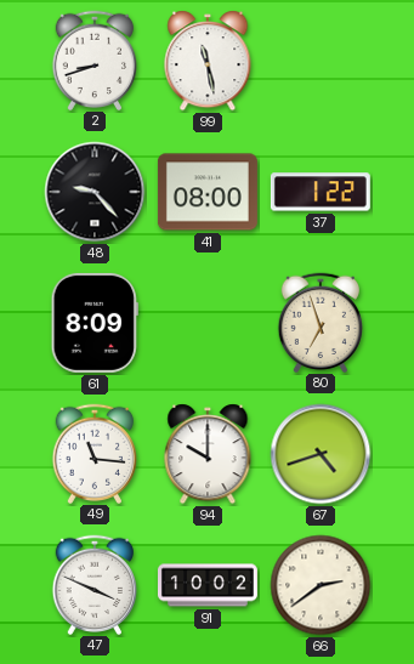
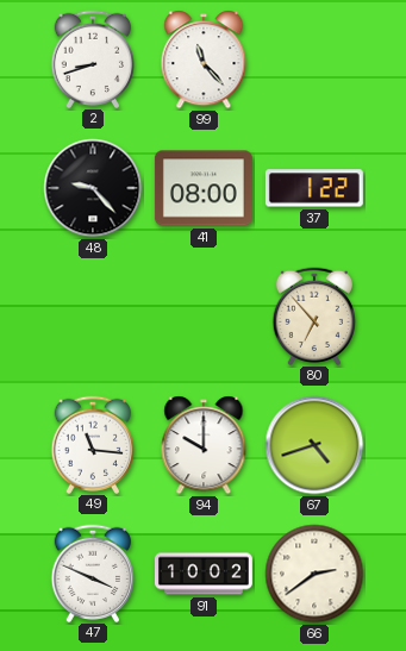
99: 11:28 -> 11:23
61: 8:09 -> none
80: 6:57 -> 6:53
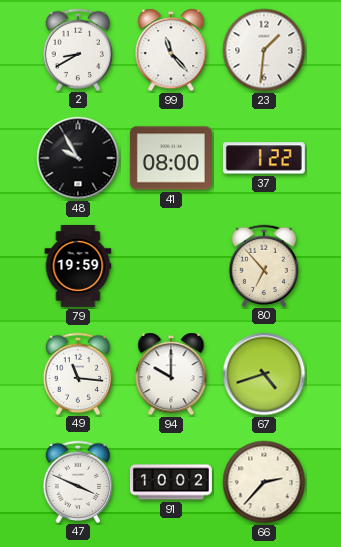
2: 8:42 -> 8:40
23: none -> 1:31
48: 9:23 -> 9:55
79: none -> 19:59
66: 2:39 -> 2:37
